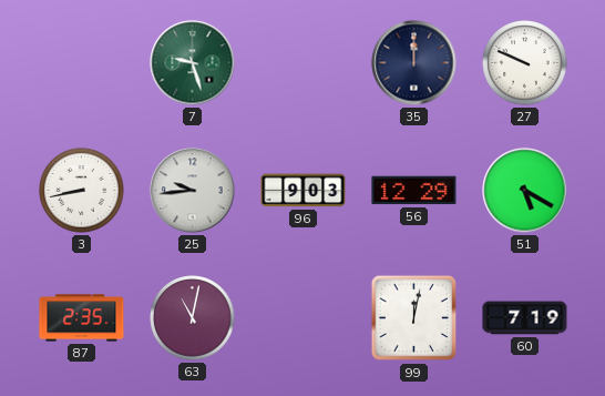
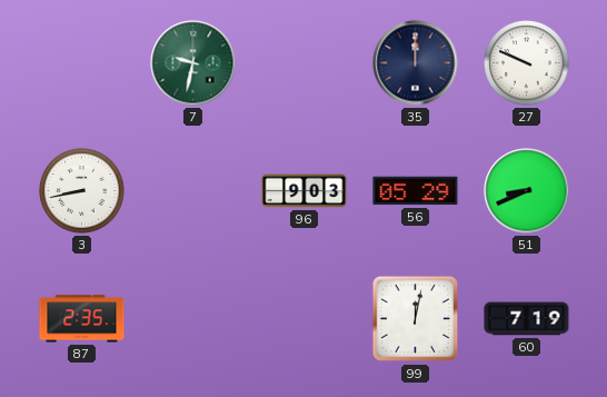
7: 9:27 -> 9:32
25: 9:44 -> none
56: 12:29 -> 05:29
51: 5:20 -> 8:41
63: 11:02 -> none
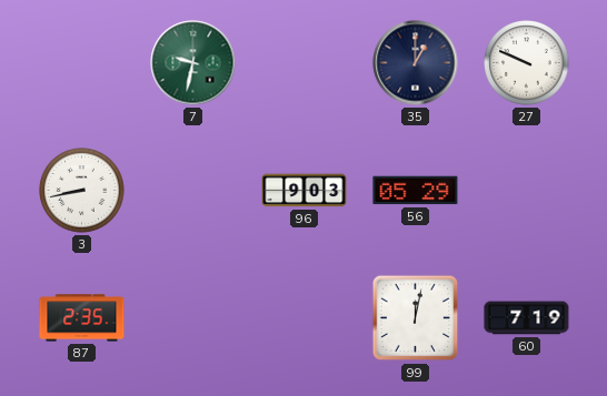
35: 12:00 -> 1:00
51: 8:41 -> none
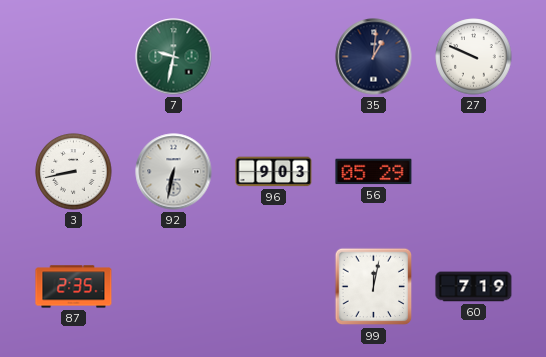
35: 1:00 -> 1:01
92: none -> 6:32
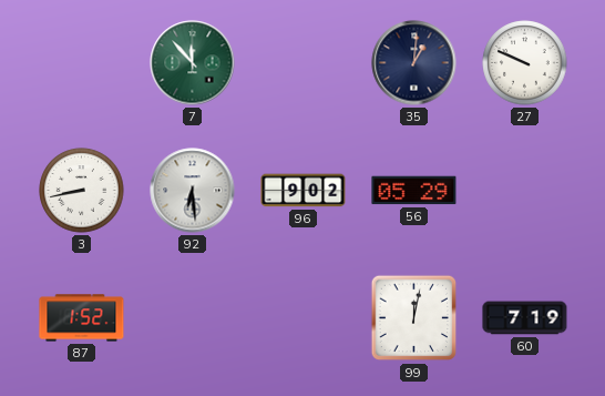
7: 9:32 -> 11:53
92: 6:32 -> 6:29
96: 9:03 -> 9:02
87: 2:35 -> 1:52
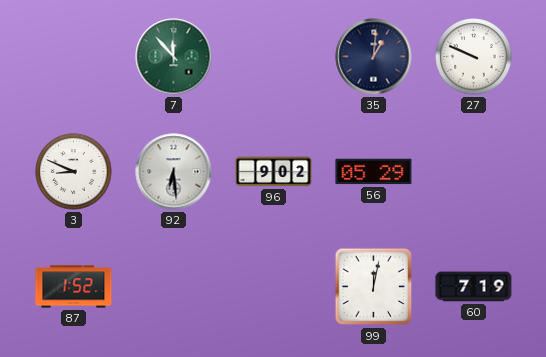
3: 8:43 -> 8:49
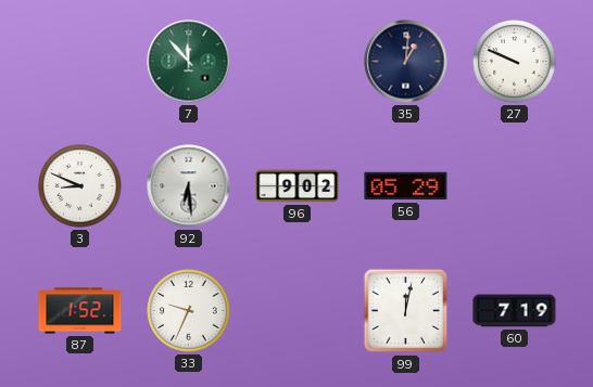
33: none -> 9:34
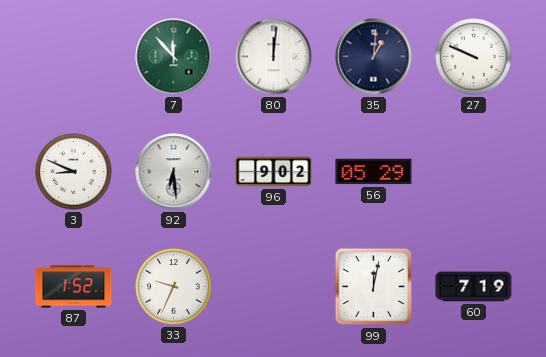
80: none -> 12:01
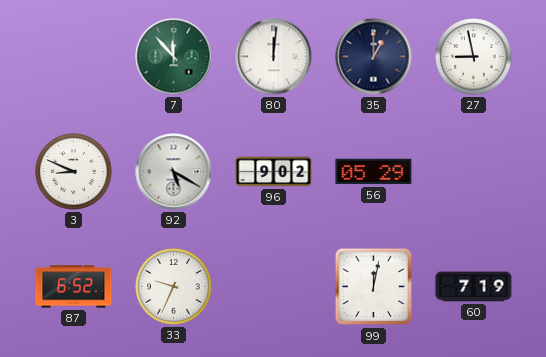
35: 1:01 -> 1:00
27: 9:49 -> 8:58
92: 6:29 -> 5:20
87: 1:52 -> 6:52
